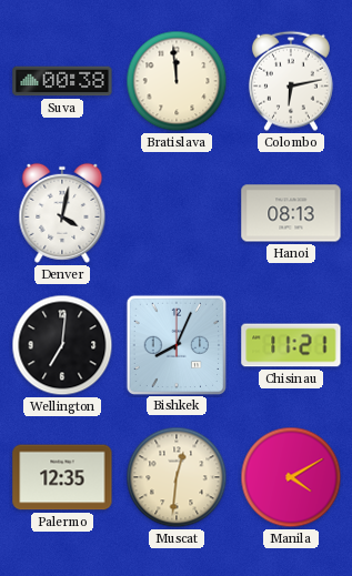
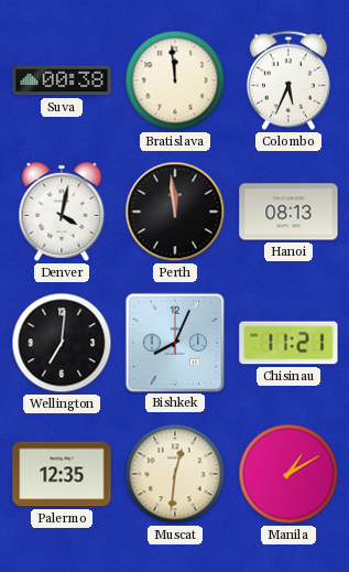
Colombo: 6:13 -> 5:34
Perth: none -> 11:59
Manila: 4:10 -> 1:10
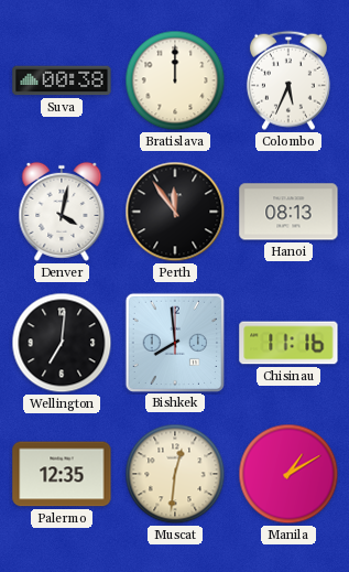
Bratislava: 11:59 -> 12:00
Perth: 11:59 -> 11:54
Bishkek: 8:04 -> 7:59
Chisinau: 11:21 -> 11:16
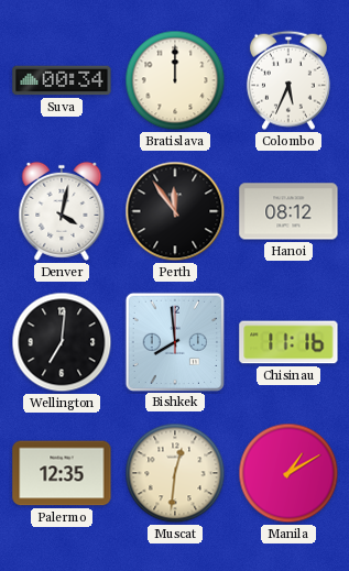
Suva: 00:38 -> 00:34
Hanoi: 08:13 -> 08:12
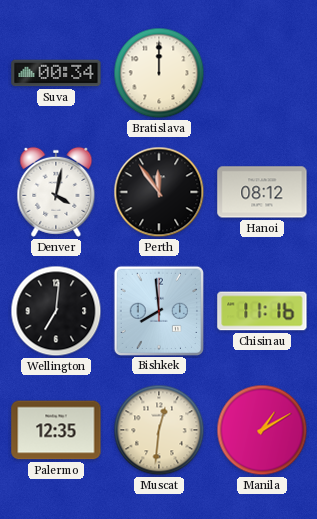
Colombo: 5:34 -> none
